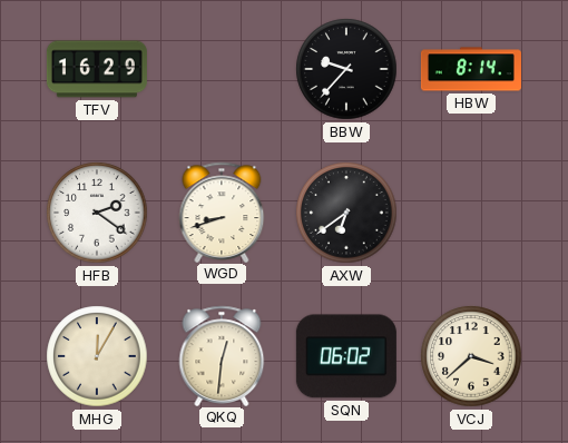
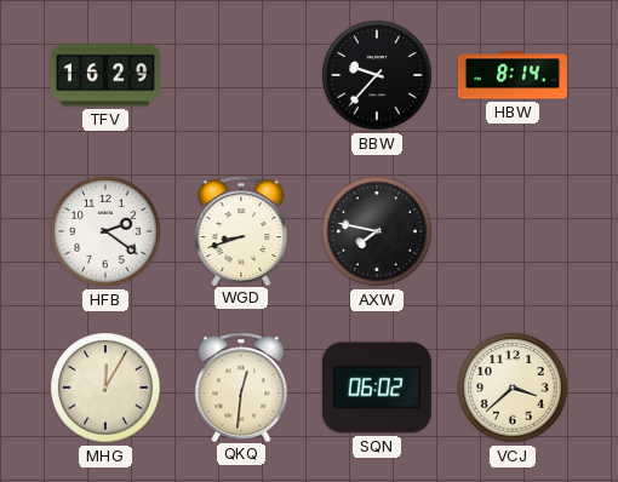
AXW: 6:39 -> 7:47
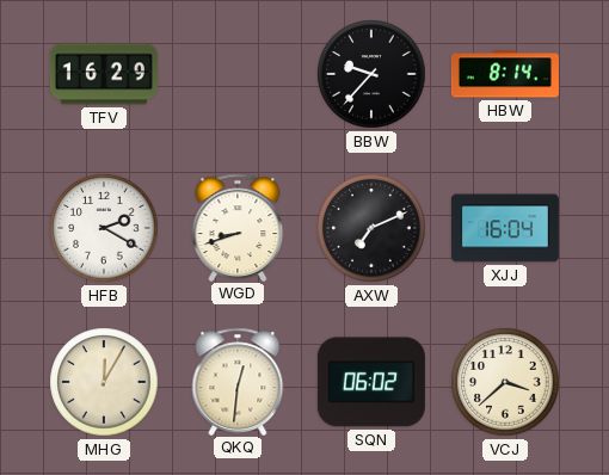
HFB: 2:21 -> 2:20
AXW: 7:47 -> 7:11
XJJ: none -> 16:04
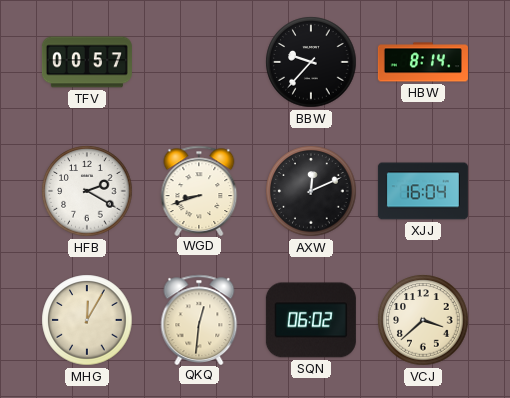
TFV: 16:29 -> 00:57
AXW: 7:11 -> 12:11
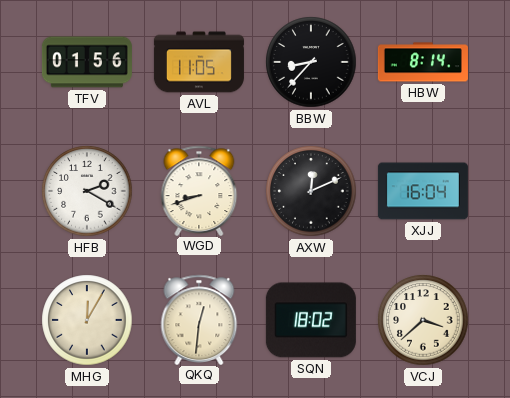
TFV: 00:57 -> 01:56
AVL: none -> 11:05
BBW: 9:37 -> 8:37
SQN: 06:02 -> 18:02
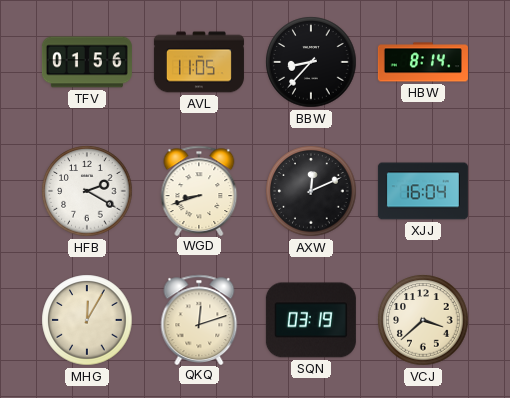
QKQ: 12:31 -> 12:12
SQN: 18:02 -> 03:19
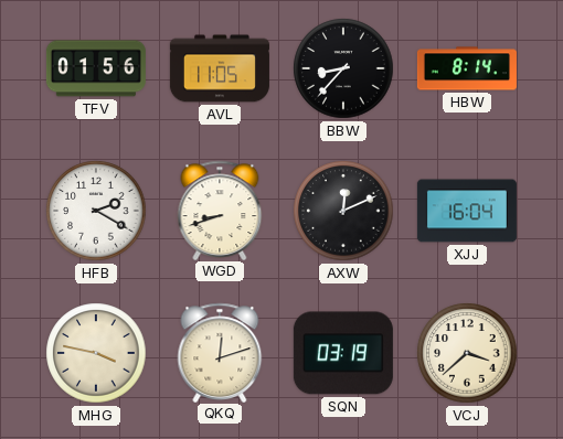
MHG: 12:05 -> 3:47
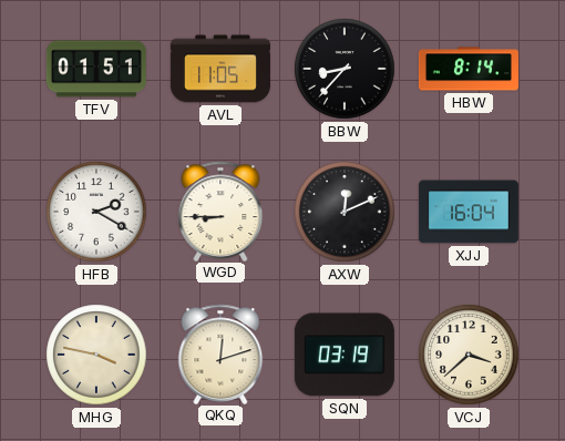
TFV: 01:56 -> 01:51
WGD: 8:42 -> 8:45
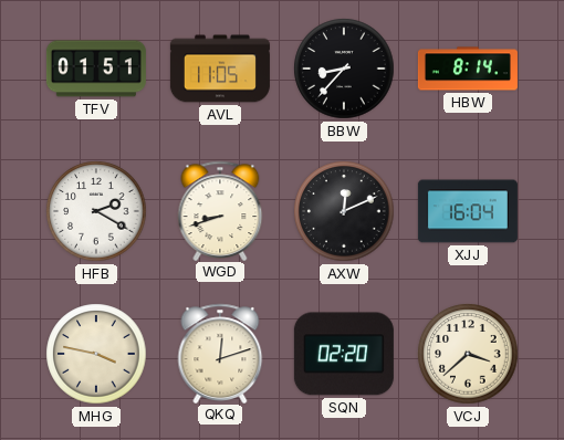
WGD: 8:45 -> 8:42
SQN: 03:19 -> 02:20
